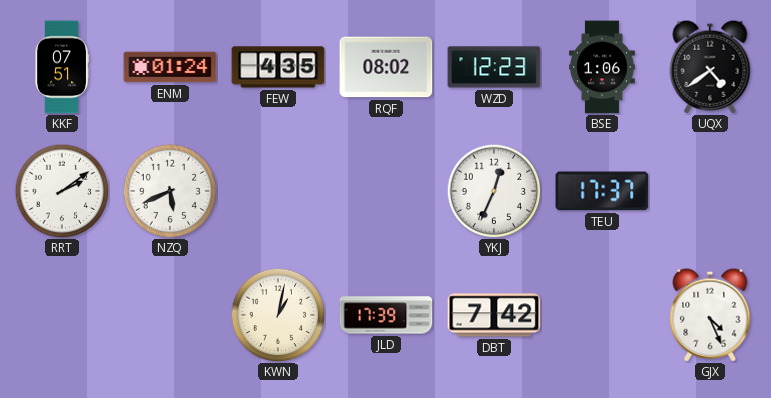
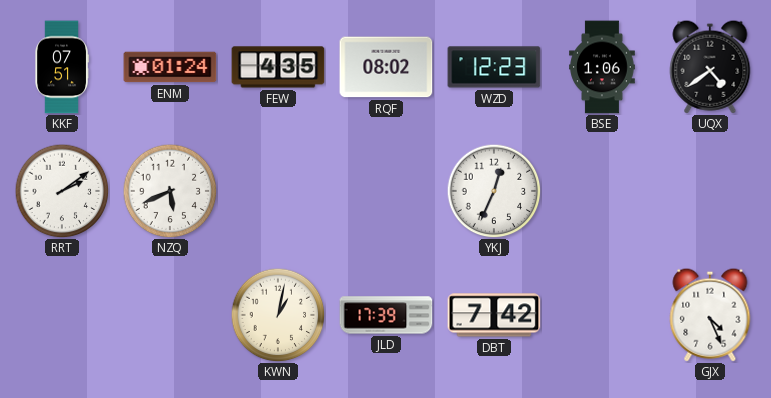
TEU: 17:37 -> none
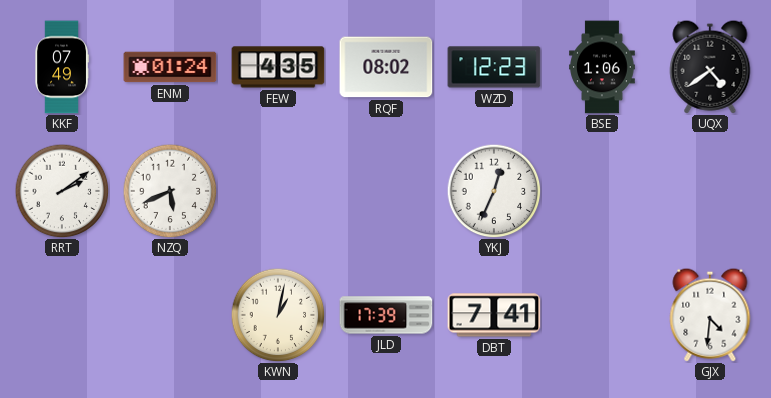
KKF: 07:51 -> 07:49
DBT: 7:42 -> 7:41
GJX: 4:26 -> 4:31
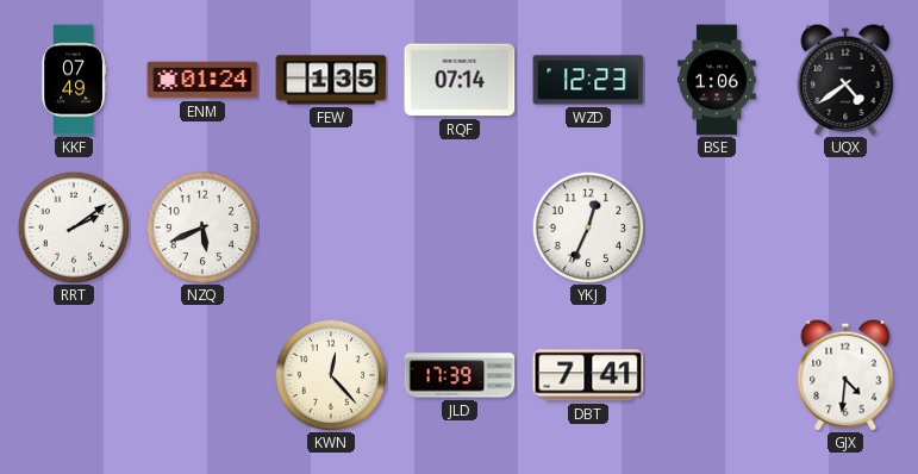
FEW: 4:35 -> 1:35
RQF: 08:02 -> 07:14
KWN: 1:02 -> 12:23
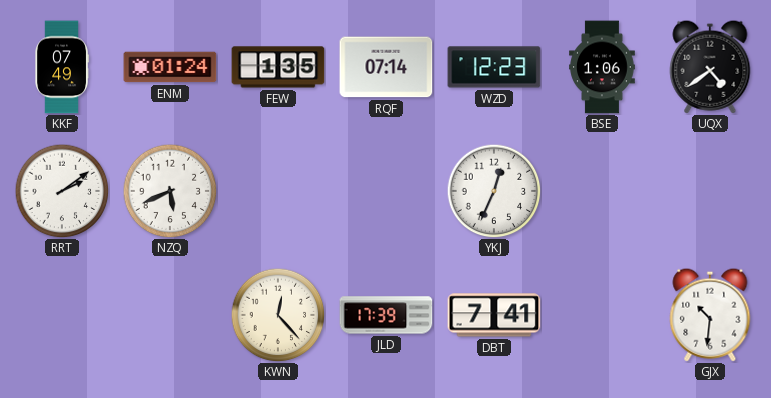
GJX: 4:31 -> 10:31
